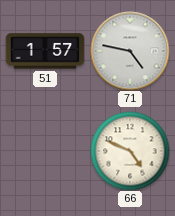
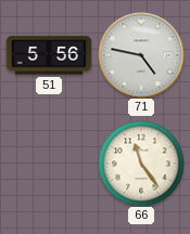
51: 1:57 -> 5:56
66: 4:49 -> 11:24
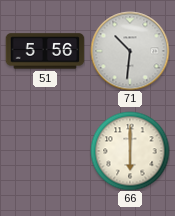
71: 4:47 -> 10:31
66: 11:24 -> 6:00
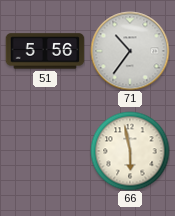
71: 10:31 -> 10:36
66: 6:00 -> 5:58
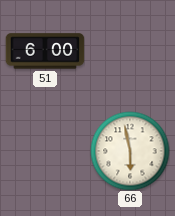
51: 5:56 -> 6:00
71: 10:36 -> none
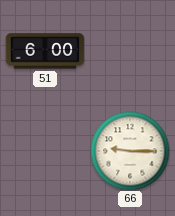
66: 5:58 -> 9:15
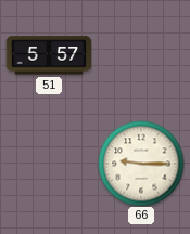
51: 6:00 -> 5:57
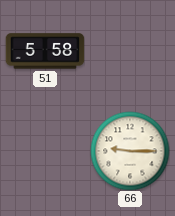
51: 5:57 -> 5:58
